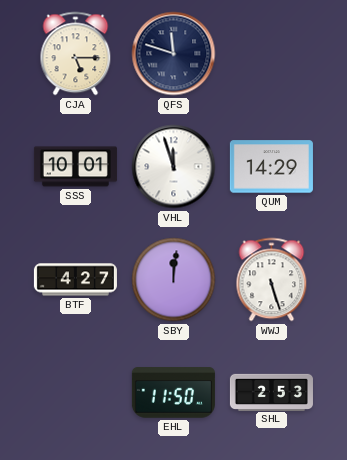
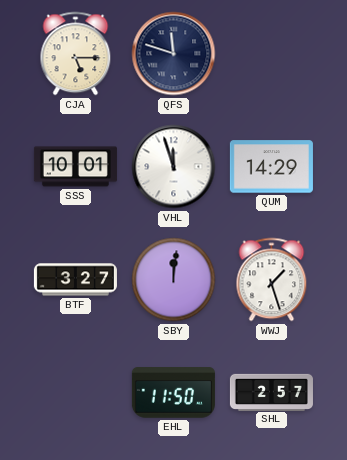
BTF: 4:27 -> 3:27
WWJ: 5:27 -> 1:27
SHL: 2:53 -> 2:57
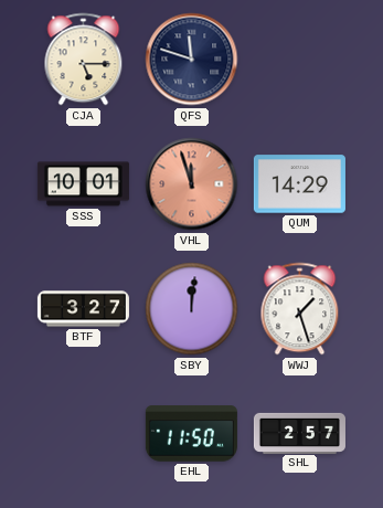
VHL dial: white -> salmon
